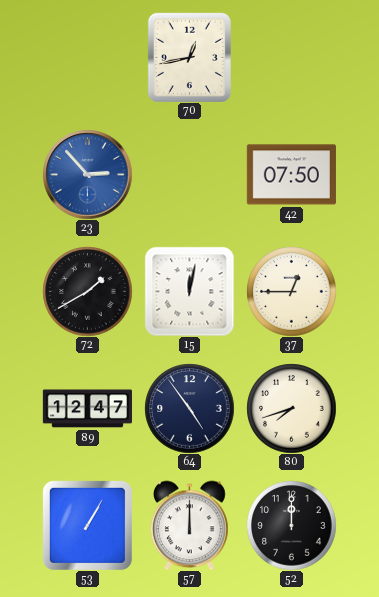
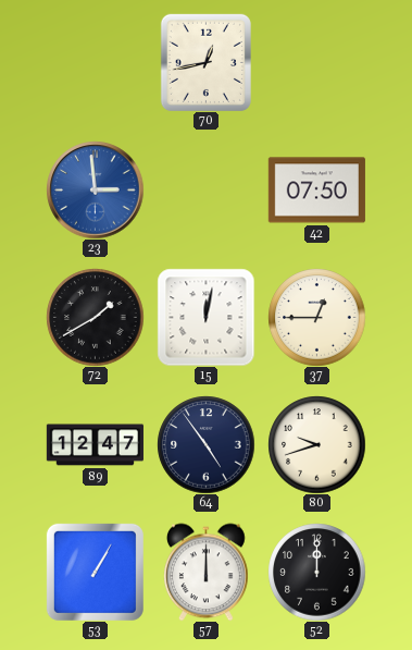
23: 2:53 -> 2:59
80: 7:42 -> 9:42
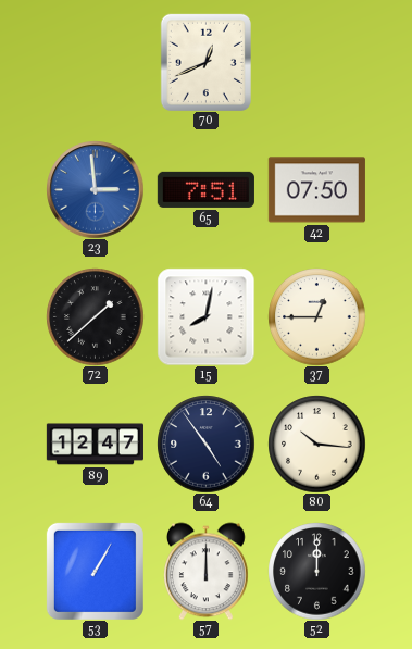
70: 12:43 -> 12:41
65: none -> 7:51
72: 1:40 -> 1:38
15: 12:02 -> 8:02
80: 9:42 -> 10:16
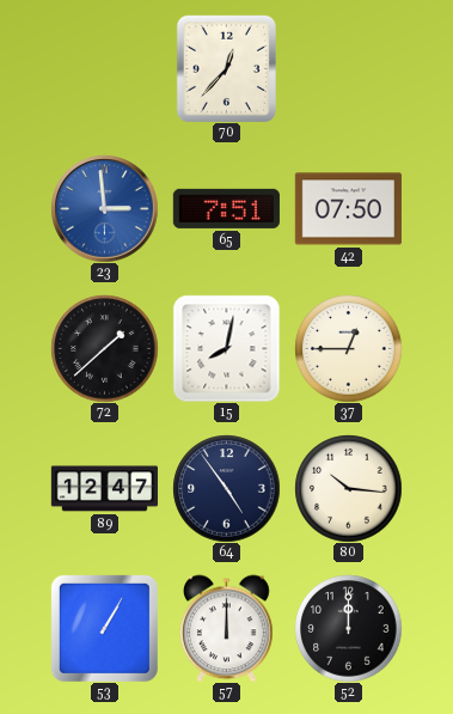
70: 12:41 -> 12:37
